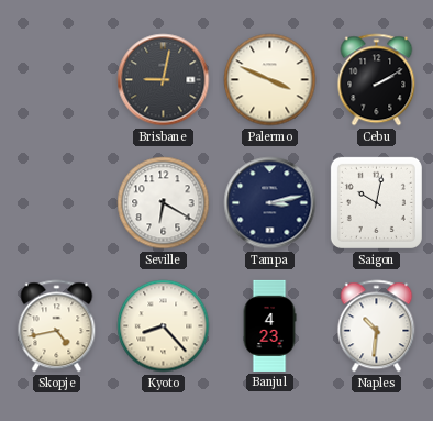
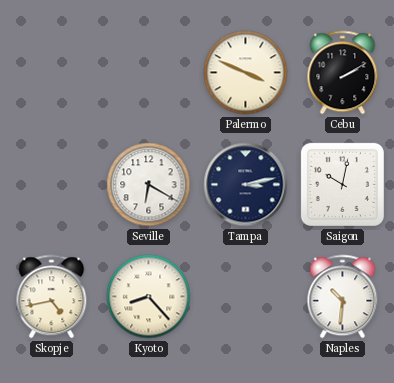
Brisbane: 9:02 -> none
Banjul: 4:23 -> none
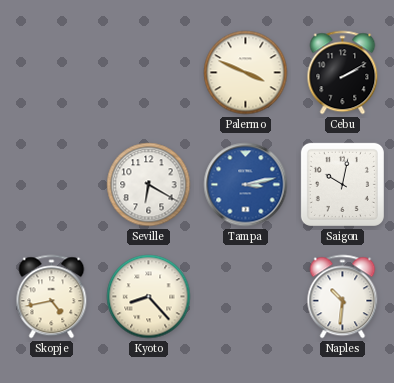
Tampa dial: navy -> blue
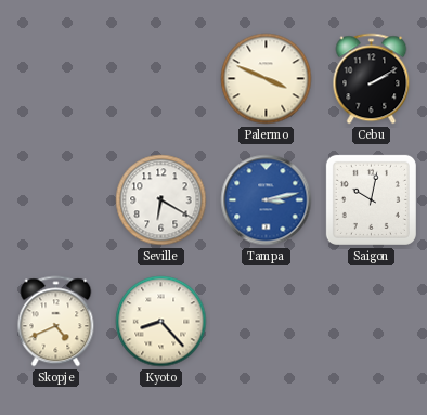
Skopje: 4:43 -> 4:41
Naples: 10:31 -> none
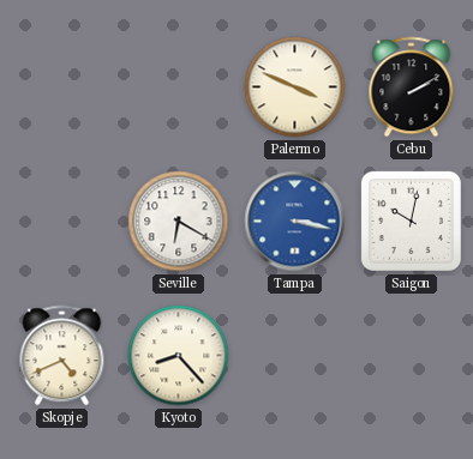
Tampa: 3:13 -> 3:17
